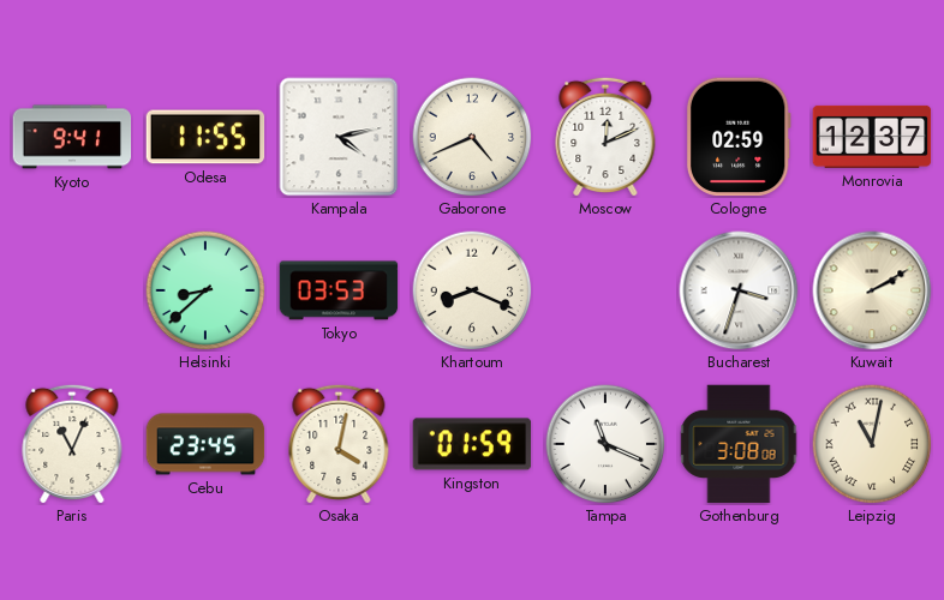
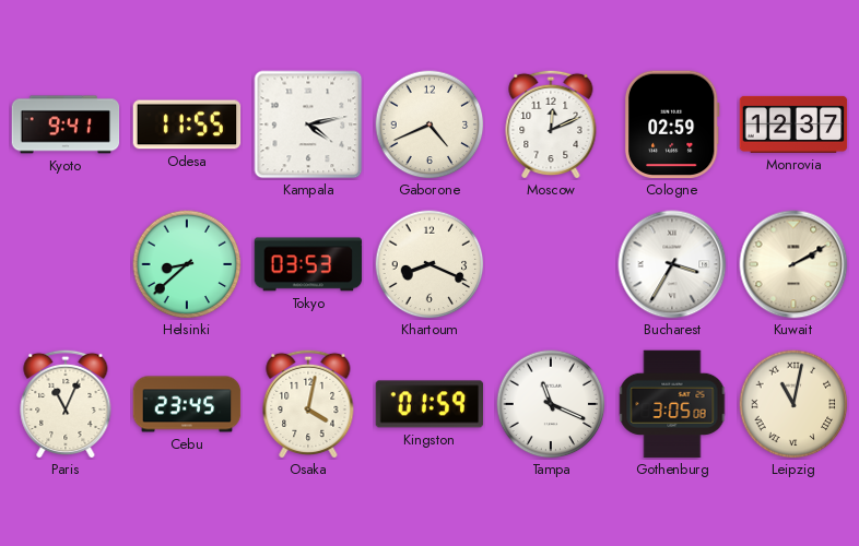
Bucharest: 3:33 -> 3:35
Gothenburg: 3:08 -> 3:05
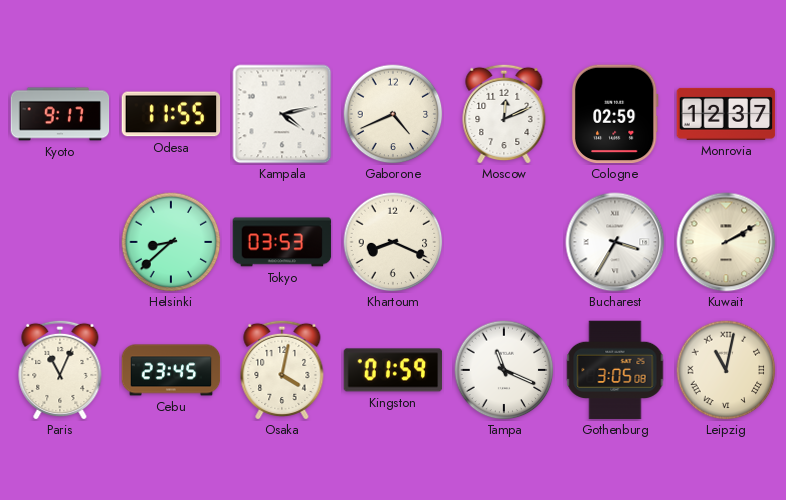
Kyoto: 9:41 -> 9:17
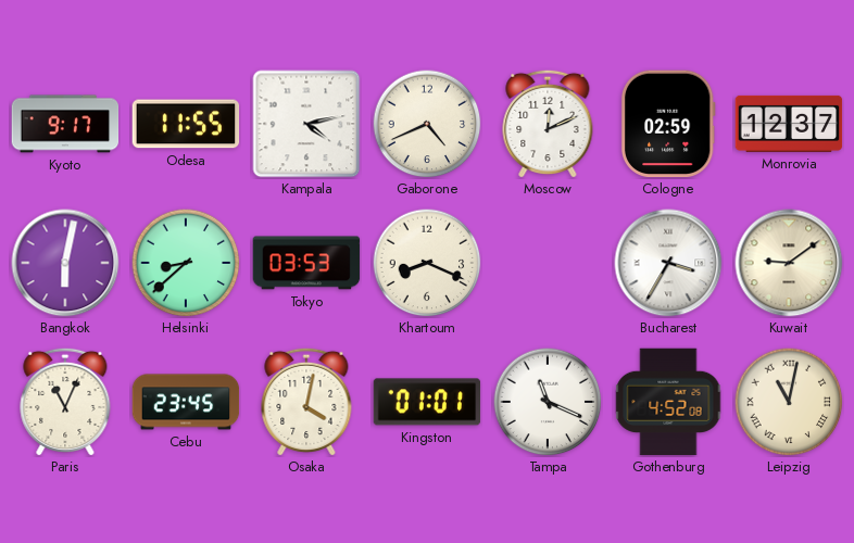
Bangkok: none -> 6:02
Kuwait: 2:10 -> 9:09
Kingston: 01:59 -> 01:01
Gothenburg: 3:05 -> 4:52
